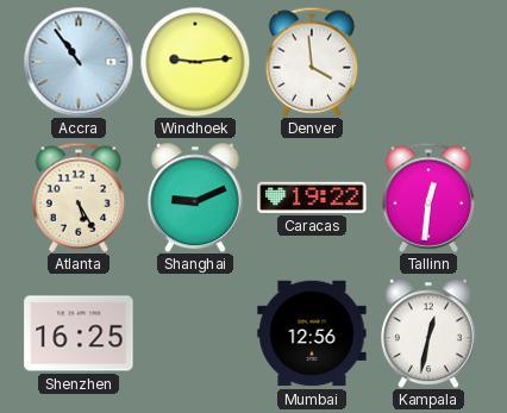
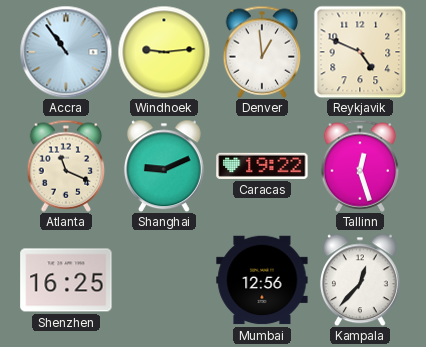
Denver: 3:59 -> 12:59
Reykjavik: none -> 4:49
Atlanta: 5:25 -> 11:19
Tallinn: 12:31 -> 12:27
Kampala: 12:32 -> 12:37
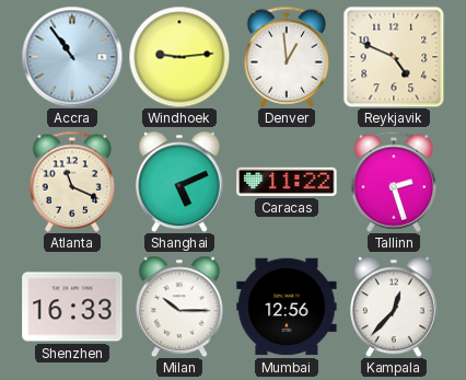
Shanghai: 9:11 -> 5:11
Caracas: 19:22 -> 11:22
Tallinn: 12:27 -> 2:27
Shenzhen: 16:25 -> 16:33
Milan: none -> 10:15
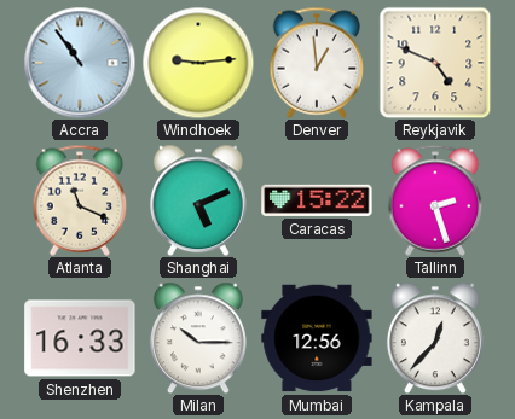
Caracas: 11:22 -> 15:22
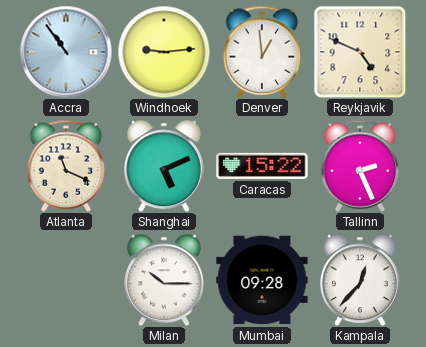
Tallinn: 2:27 -> 2:26
Shenzhen: 16:33 -> none
Mumbai: 12:56 -> 09:28
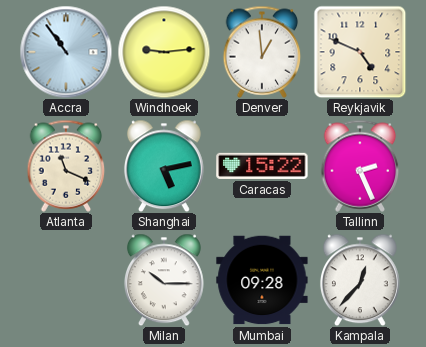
Shanghai: 5:11 -> 5:13
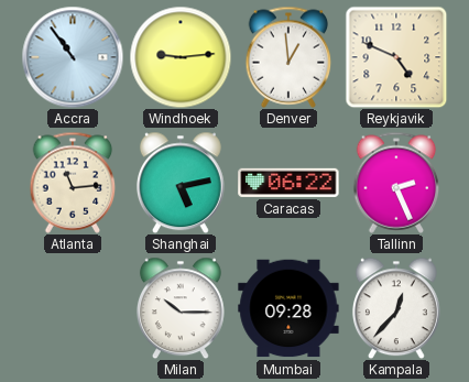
Atlanta: 11:19 -> 11:14
Caracas: 15:22 -> 06:22
